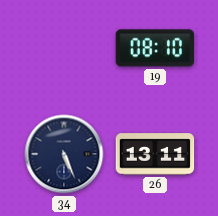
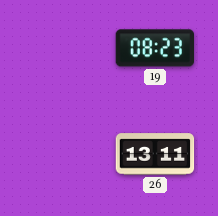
19: 08:10 -> 08:23
34: 5:26 -> none
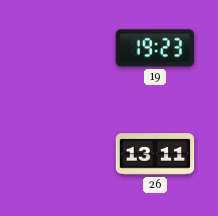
19: 08:23 -> 19:23
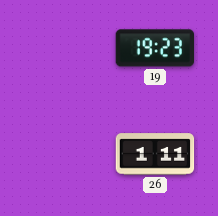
26: 13:11 -> 1:11
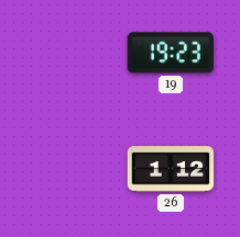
26: 1:11 -> 1:12
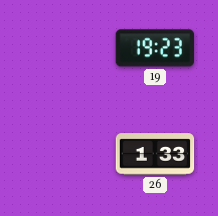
26: 1:12 -> 1:33
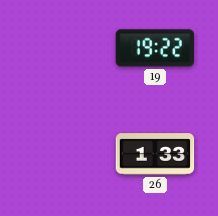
19: 19:23 -> 19:22
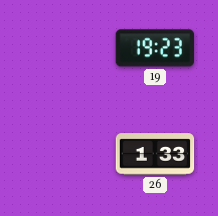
19: 19:22 -> 19:23
